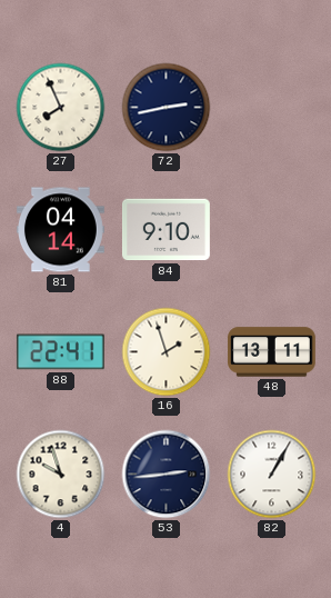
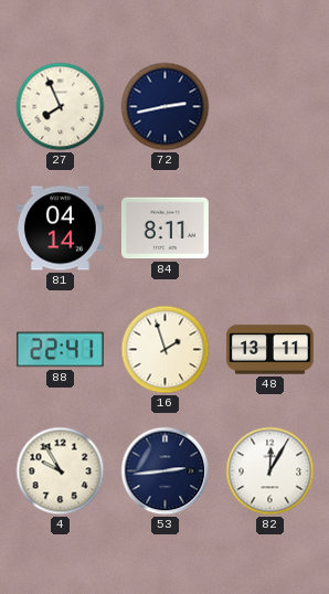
84: 9:10 -> 8:11
4: 9:57 -> 9:55
82: 1:05 -> 12:05
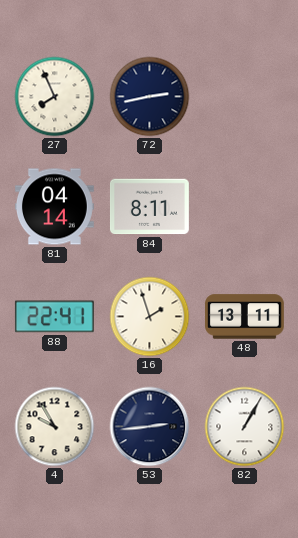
82: 12:05 -> 1:05
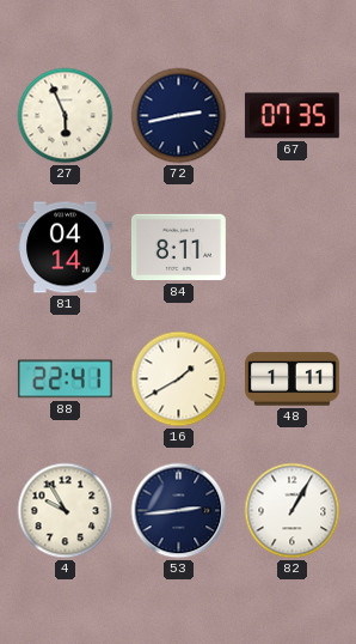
27: 7:56 -> 5:56
67: none -> 07:35
16: 1:57 -> 1:40
48: 13:11 -> 1:11
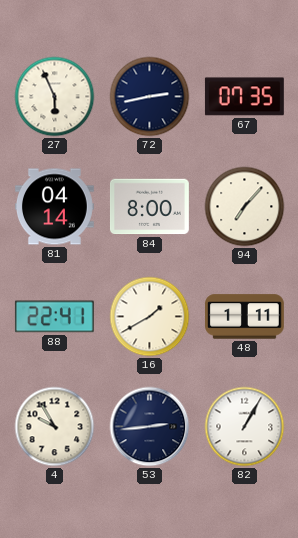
84: 8:11 -> 8:00
94: none -> 7:07
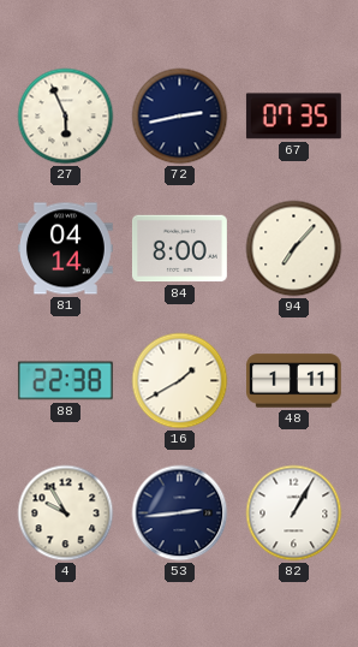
88: 22:41 -> 22:38
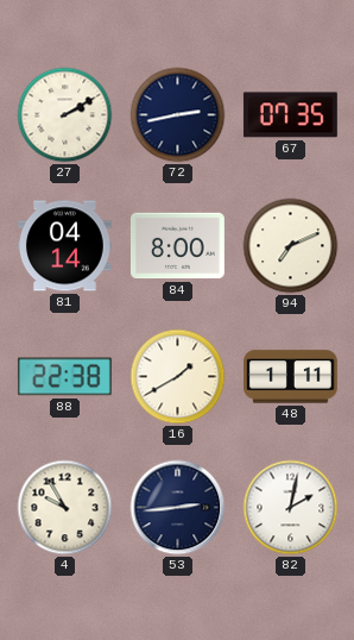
27: 5:56 -> 2:10
94: 7:07 -> 7:11
82: 1:05 -> 2:02
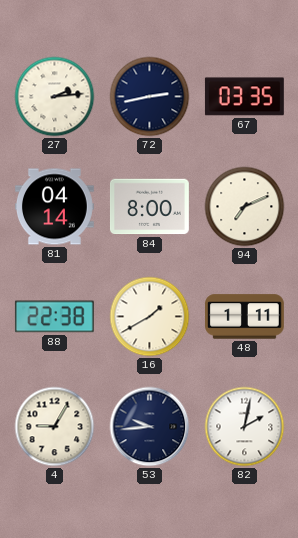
27: 2:10 -> 2:14
67: 07:35 -> 03:35
4: 9:55 -> 9:05
53: 2:44 -> 9:44
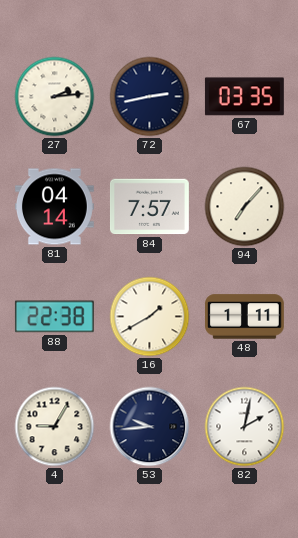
84: 8:00 -> 7:57
94: 7:11 -> 7:07
